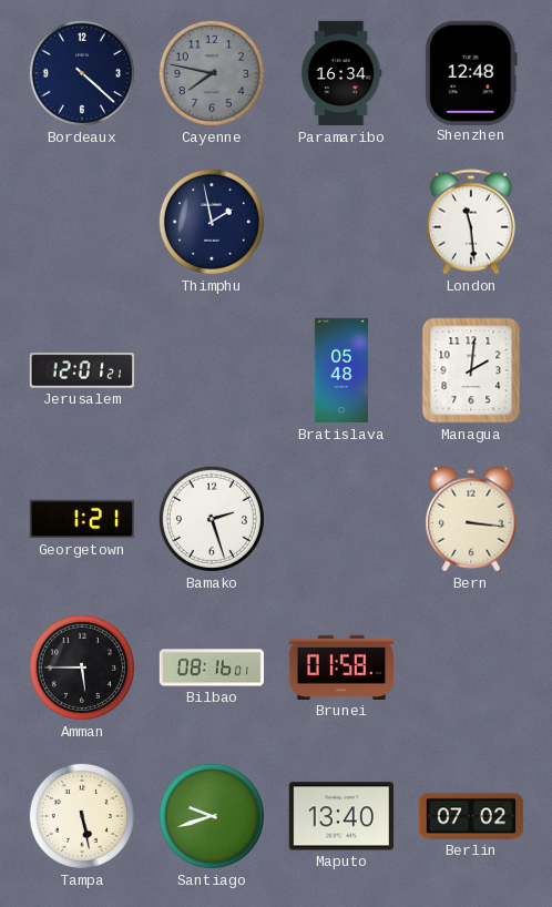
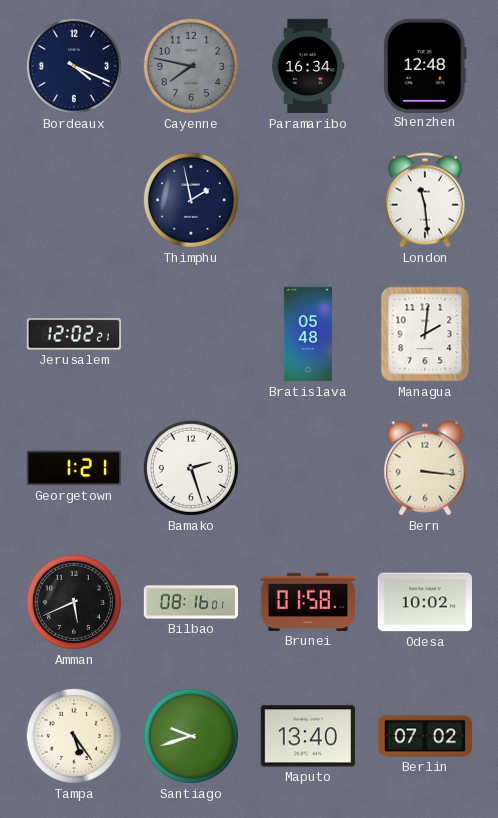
Bordeaux: 4:22 -> 4:19
Jerusalem: 12:01 -> 12:02
Amman: 5:45 -> 5:41
Odesa: none -> 10:02
Tampa: 5:28 -> 5:24
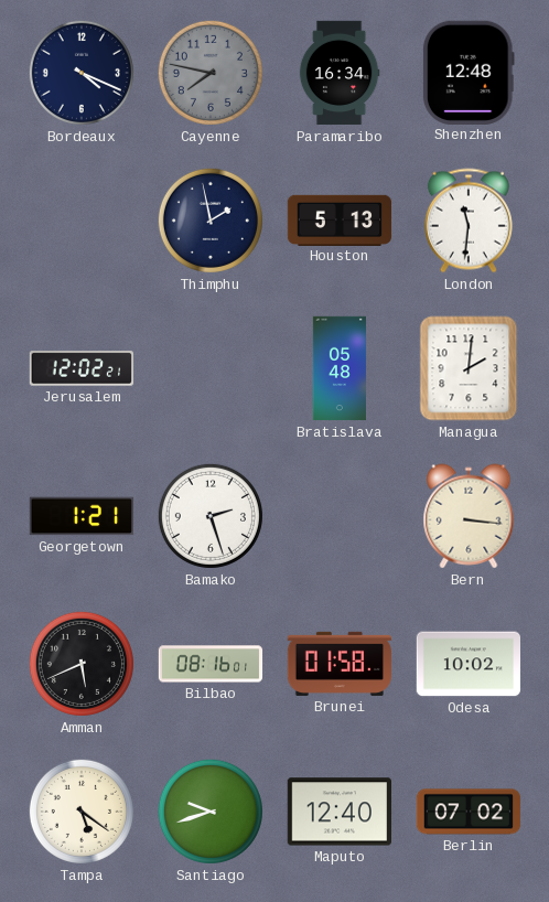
Houston: none -> 5:13
London: 11:29 -> 11:31
Tampa: 5:24 -> 5:21
Maputo: 13:40 -> 12:40
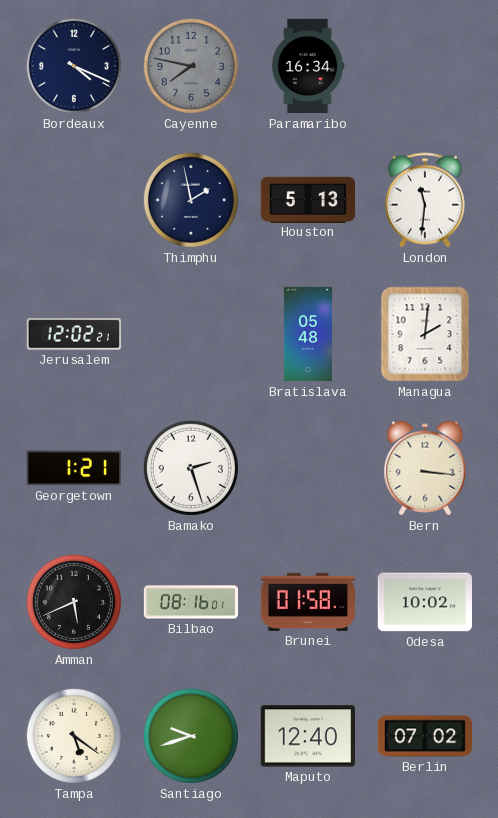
Shenzhen: 12:48 -> none
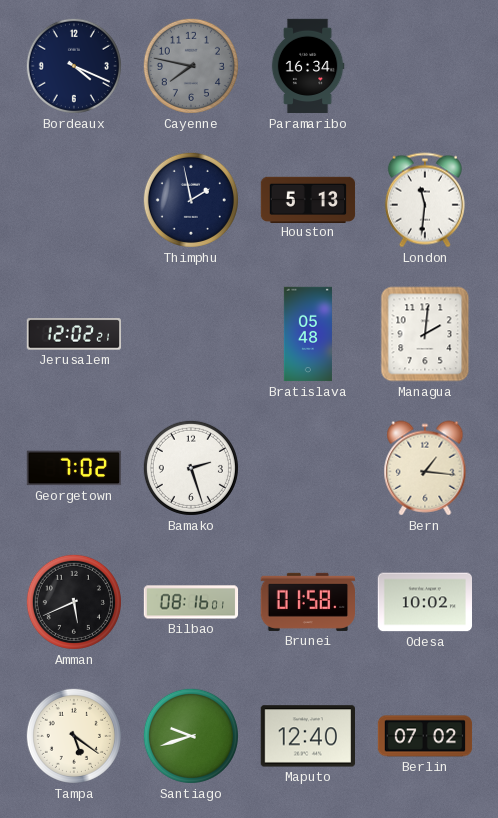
Georgetown: 1:21 -> 7:02
Bern: 3:16 -> 1:16
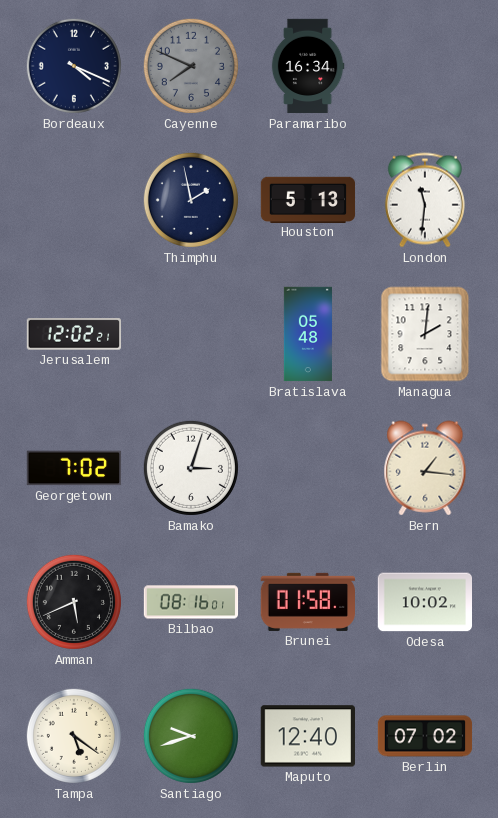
Cayenne: 7:47 -> 7:49
Bamako: 2:27 -> 3:03
